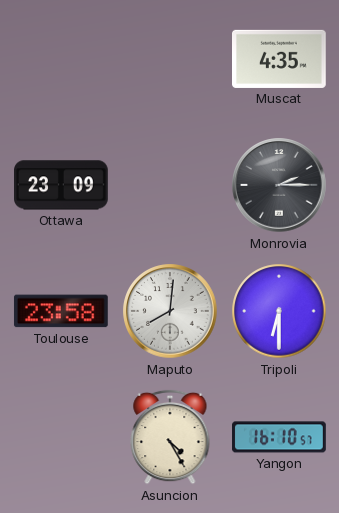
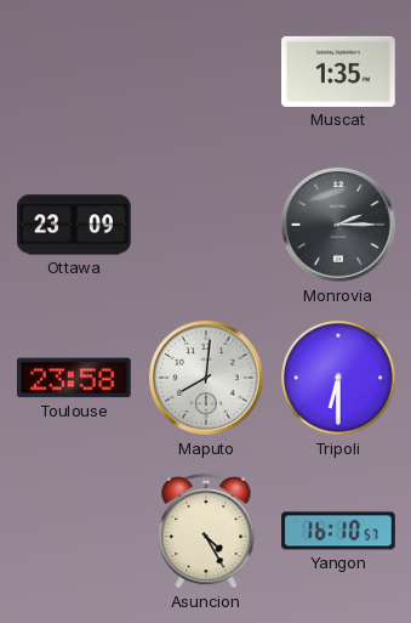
Muscat: 4:35 -> 1:35
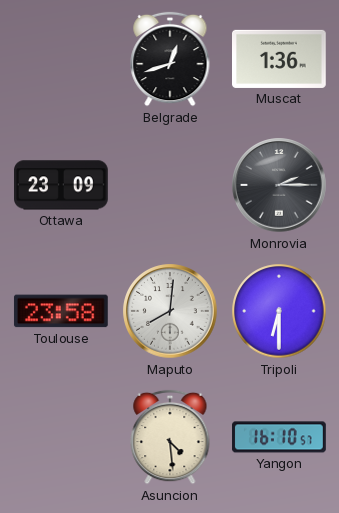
Belgrade: none -> 12:42
Muscat: 1:35 -> 1:36
Asuncion: 4:25 -> 4:29
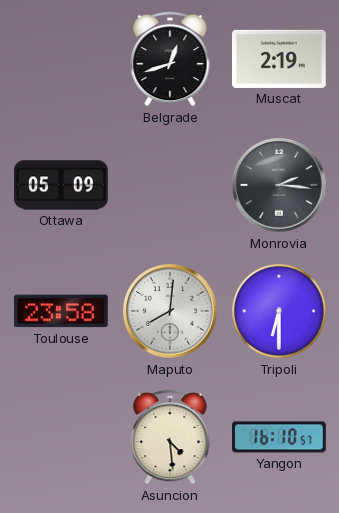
Muscat: 1:36 -> 2:19
Ottawa: 23:09 -> 05:09
Monrovia: 2:15 -> 2:16
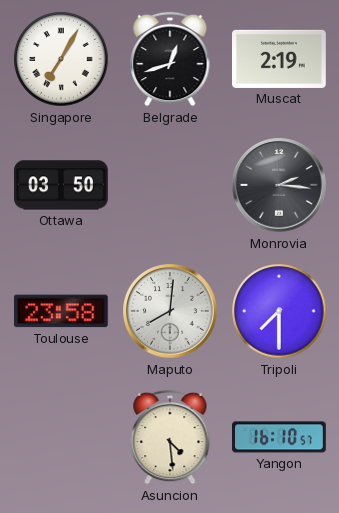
Singapore: none -> 7:05
Ottawa: 05:09 -> 03:50
Tripoli: 6:30 -> 7:30
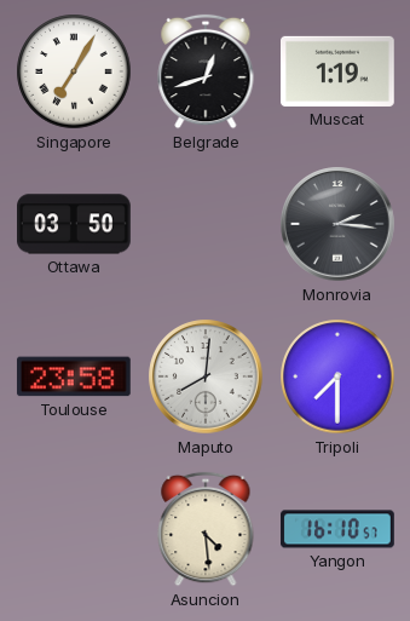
Muscat: 2:19 -> 1:19
